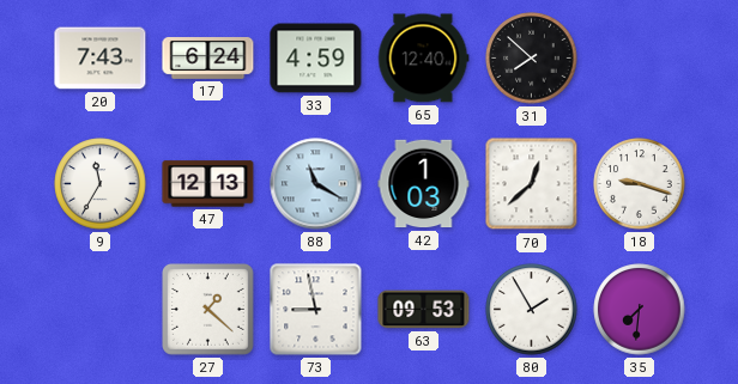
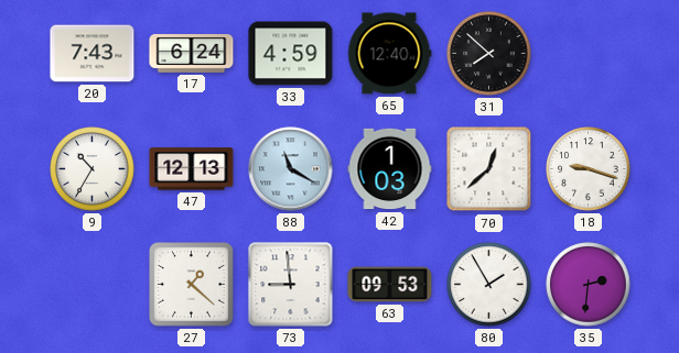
9: 11:35 -> 10:35
73: 8:58 -> 8:59
35: 7:31 -> 2:31
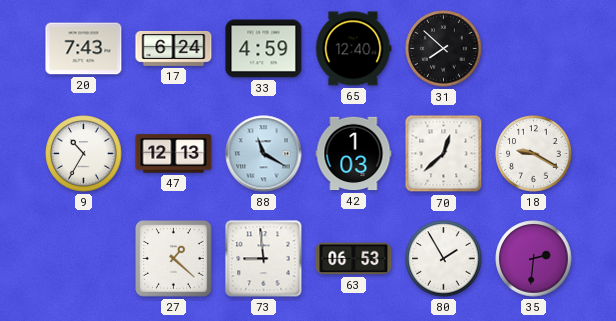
18: 9:18 -> 9:20
63: 09:53 -> 06:53
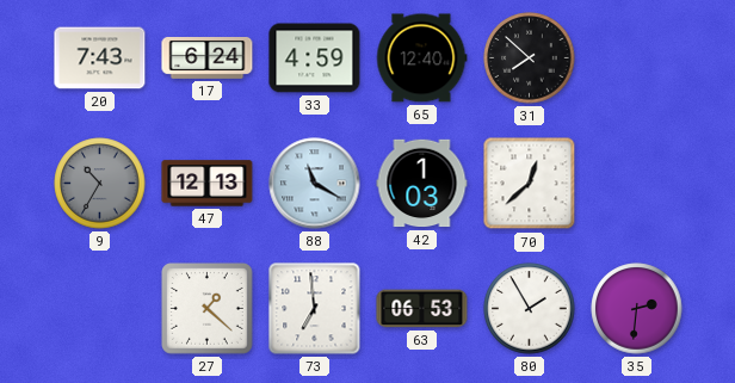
9 dial: white -> grey
18: 9:20 -> none
73: 8:59 -> 6:59
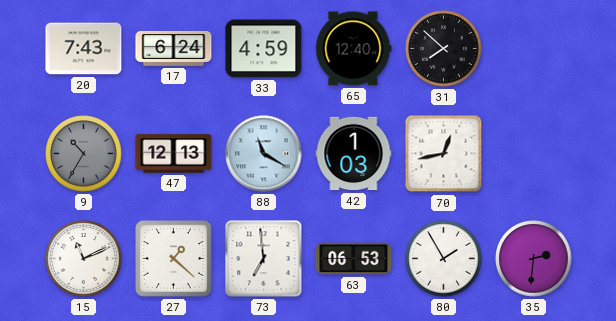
70: 12:38 -> 12:43
15: none -> 11:11
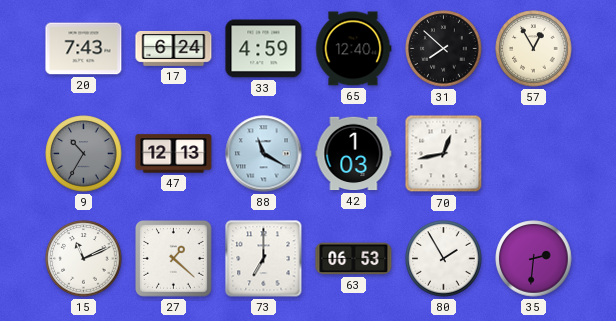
57: none -> 12:55
73: 6:59 -> 7:00
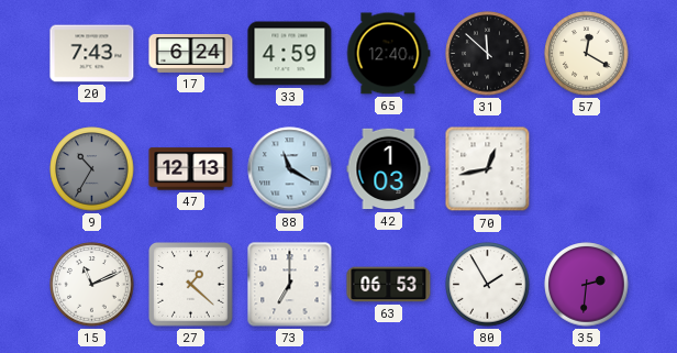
31: 7:52 -> 11:52
57: 12:55 -> 12:20
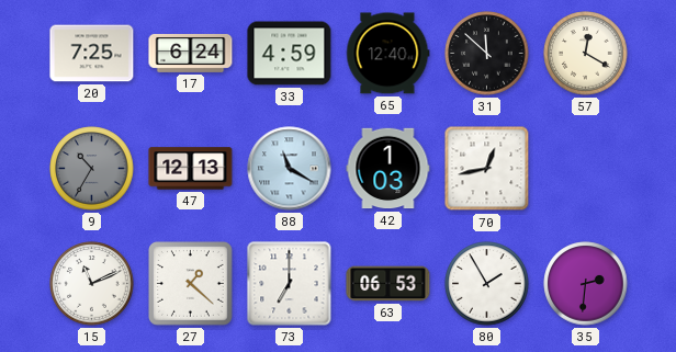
20: 7:43 -> 7:25
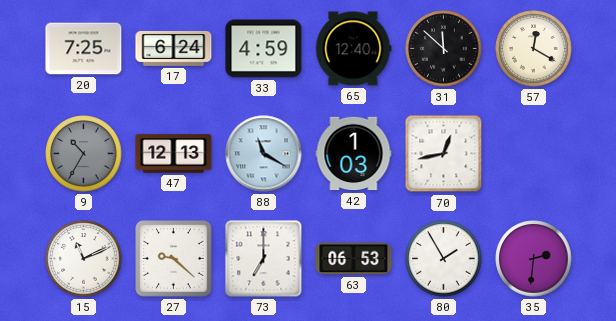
27: 1:22 -> 9:22
